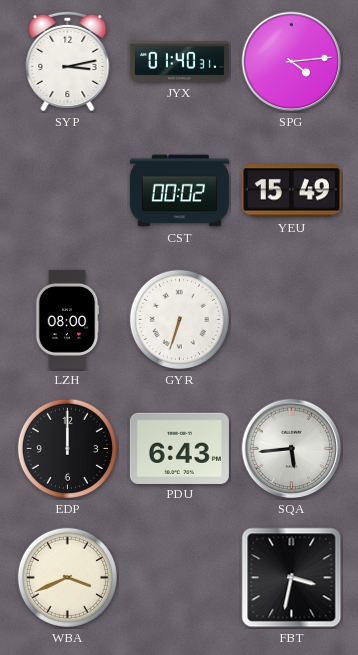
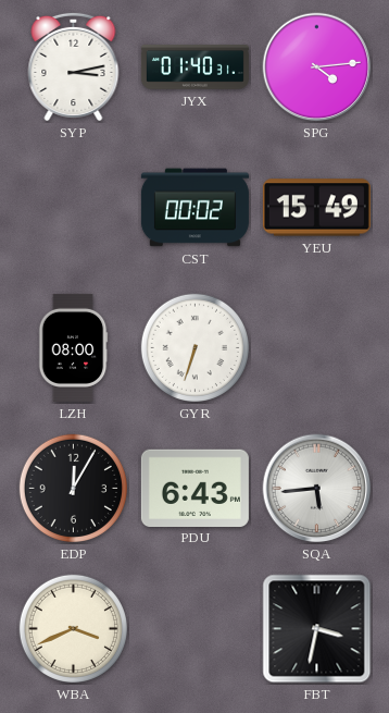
EDP: 12:00 -> 12:05
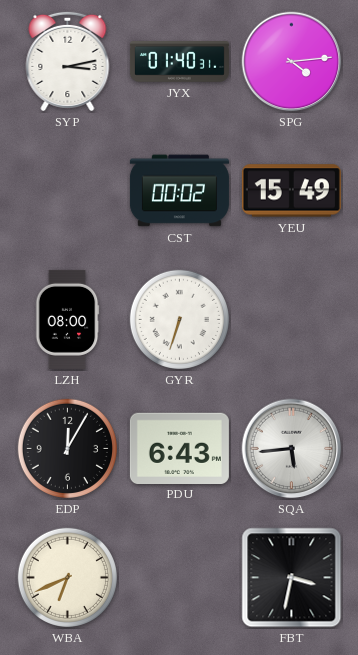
WBA: 3:41 -> 6:41
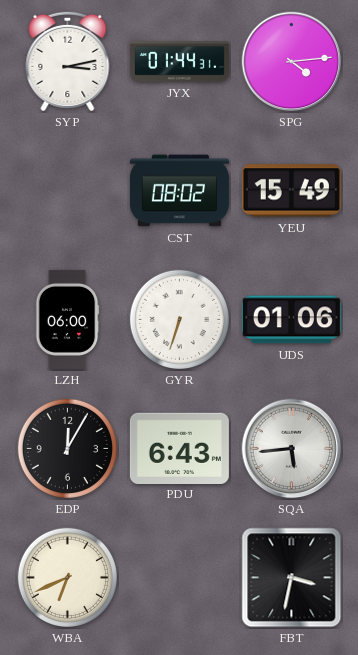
JYX: 01:40 -> 01:44
CST: 00:02 -> 08:02
LZH: 08:00 -> 06:00
UDS: none -> 01:06
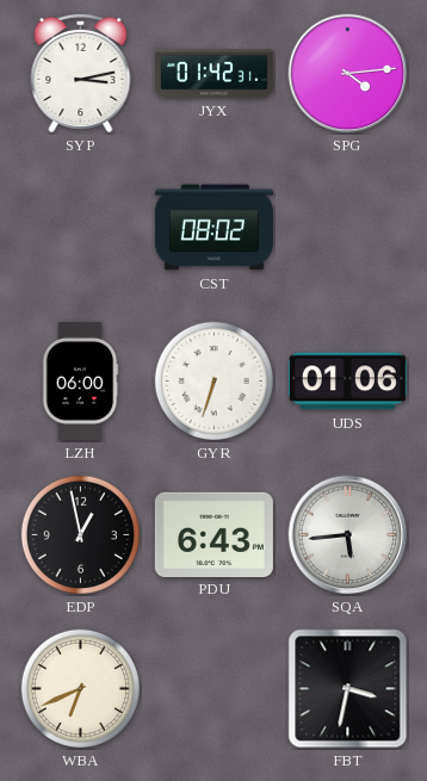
JYX: 01:44 -> 01:42
YEU: 15:49 -> none
EDP: 12:05 -> 12:58
